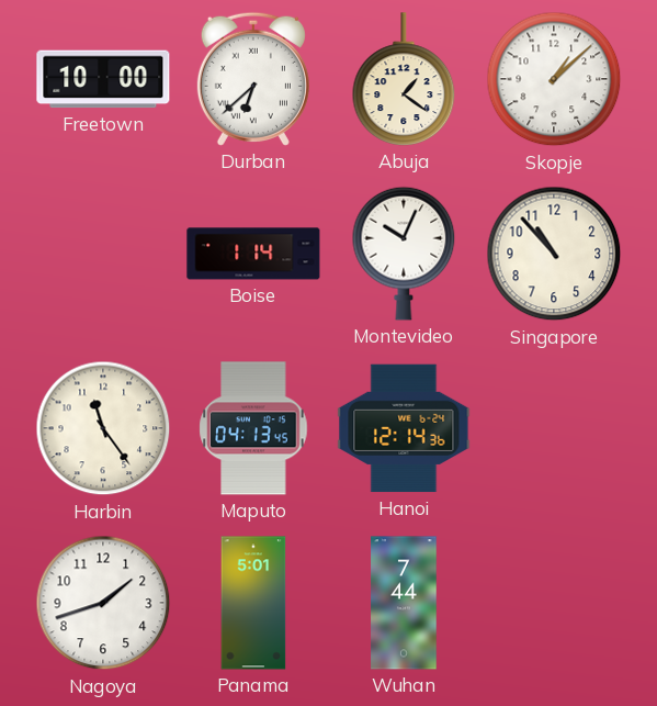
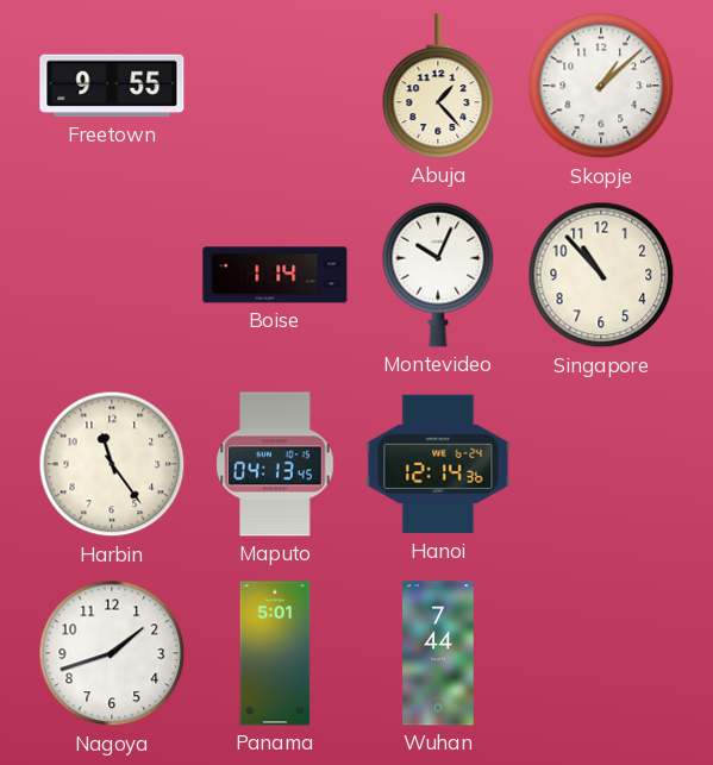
Freetown: 10:00 -> 9:55
Durban: 6:38 -> none
Abuja: 1:21 -> 1:23
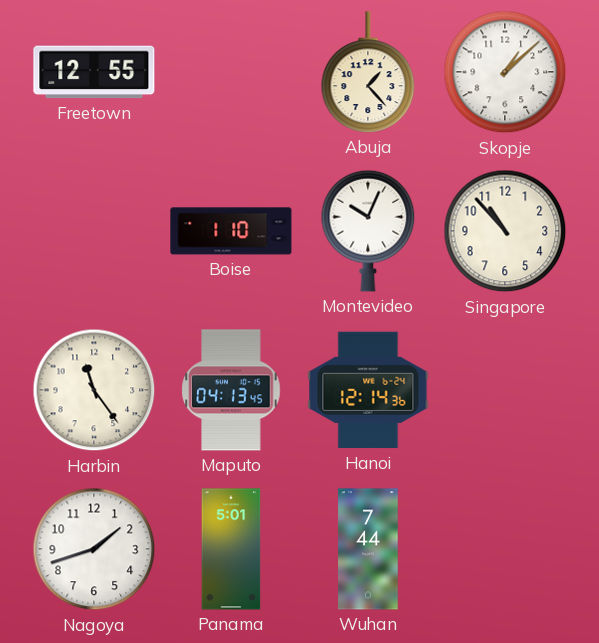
Freetown: 9:55 -> 12:55
Boise: 1:14 -> 1:10
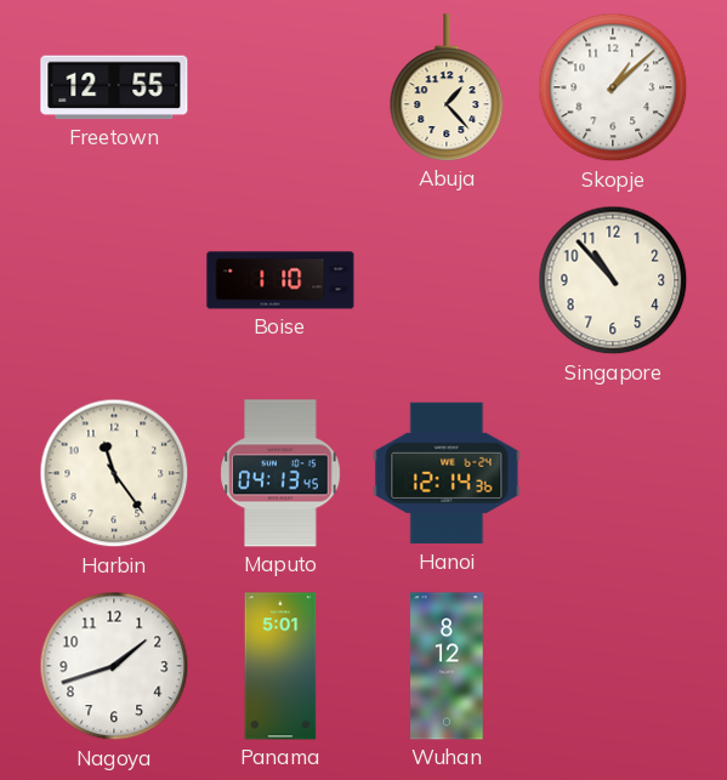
Montevideo: 10:04 -> none
Wuhan: 7:44 -> 8:12
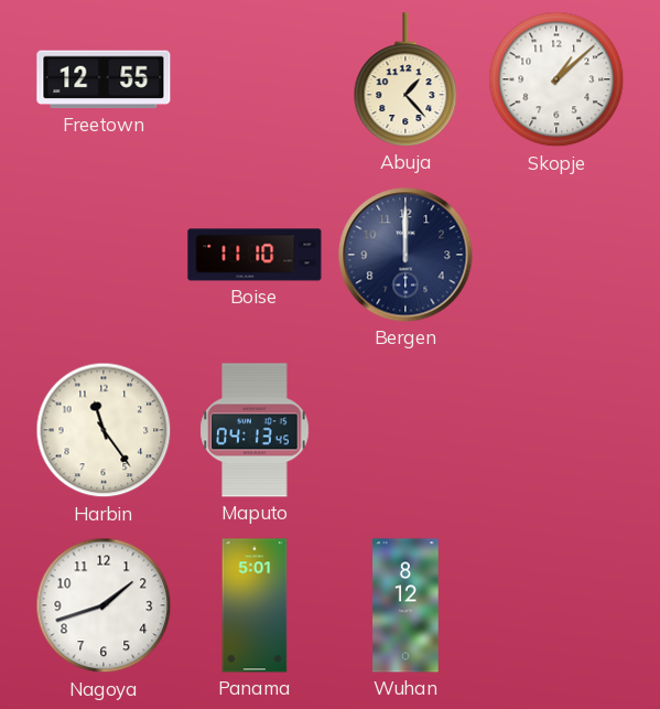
Boise: 1:10 -> 11:10
Bergen: none -> 12:00
Singapore: 10:53 -> none
Hanoi: 12:14 -> none
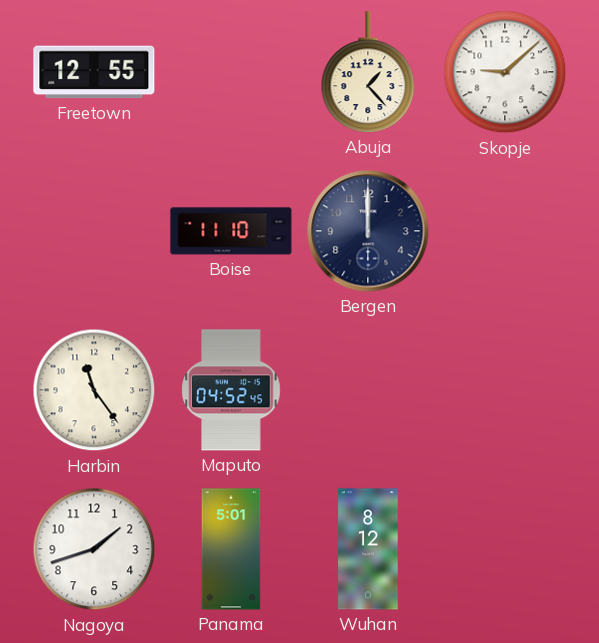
Skopje: 1:08 -> 9:08
Maputo: 04:13 -> 04:52
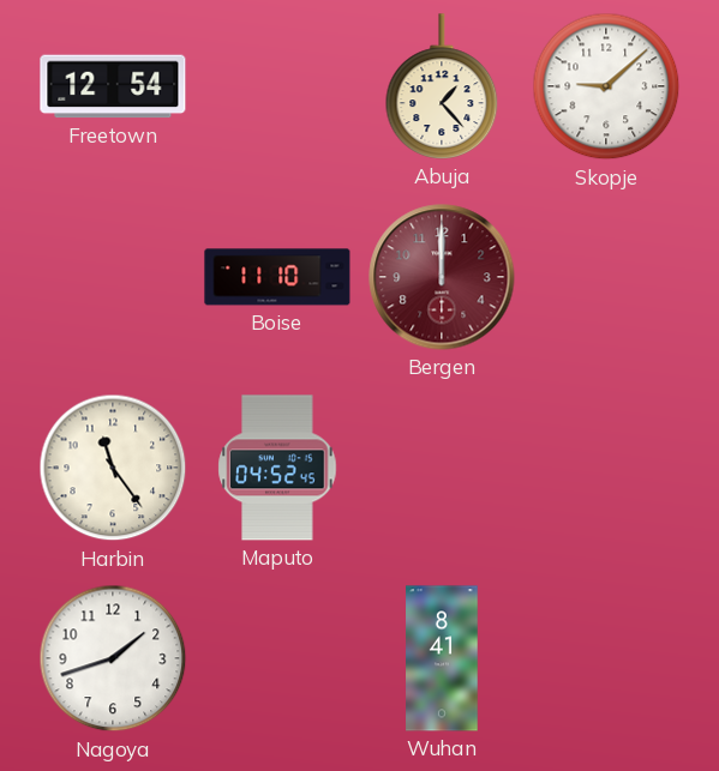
Freetown: 12:55 -> 12:54
Bergen dial: navy -> burgundy
Panama: 5:01 -> none
Wuhan: 8:12 -> 8:41
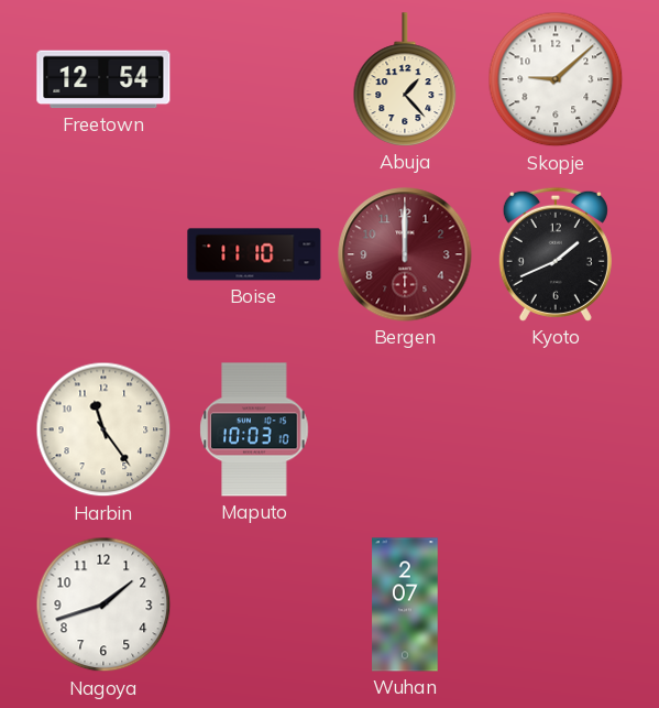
Kyoto: none -> 1:41
Maputo: 04:52 -> 10:03
Wuhan: 8:41 -> 2:07
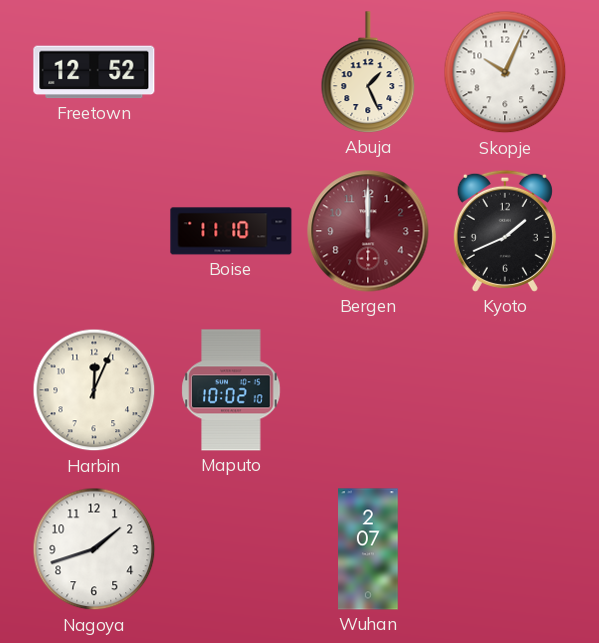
Freetown: 12:54 -> 12:52
Abuja: 1:23 -> 1:26
Skopje: 9:08 -> 10:04
Harbin: 11:24 -> 12:04
Maputo: 10:03 -> 10:02
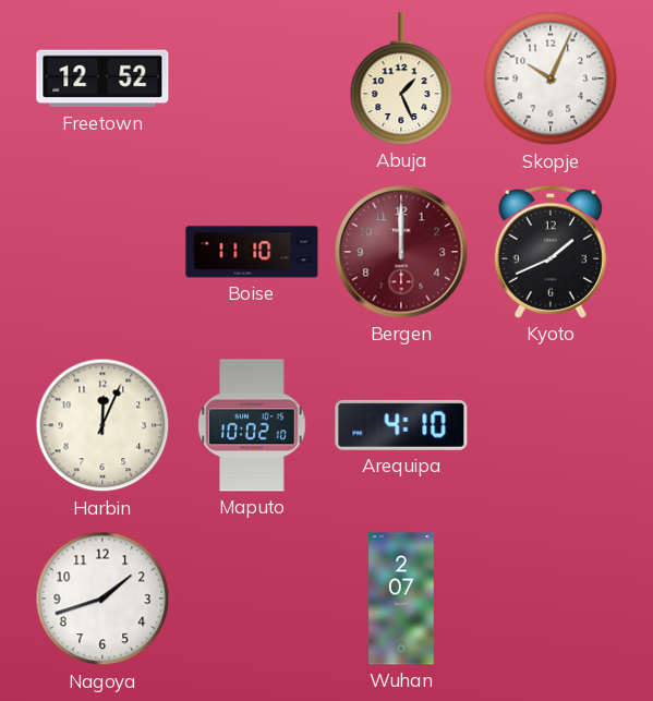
Arequipa: none -> 4:10
